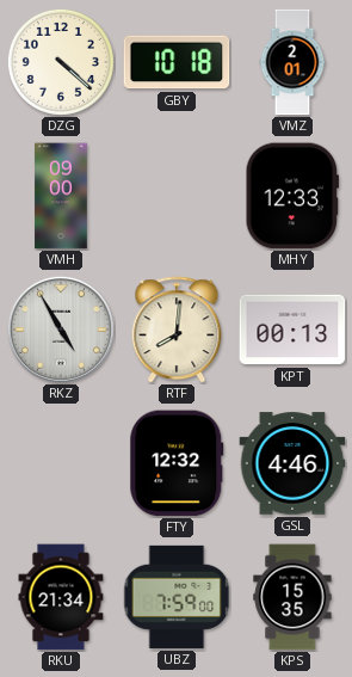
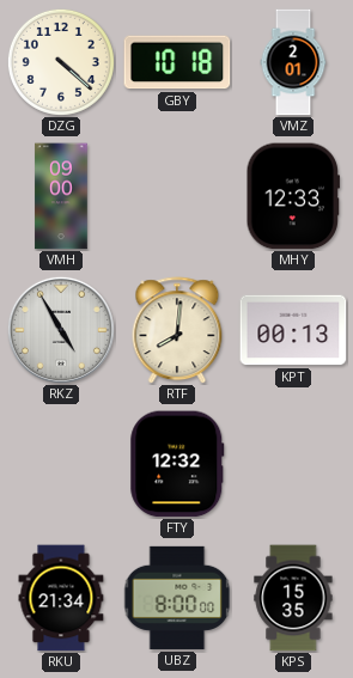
GSL: 4:46 -> none
UBZ: 7:59 -> 8:00
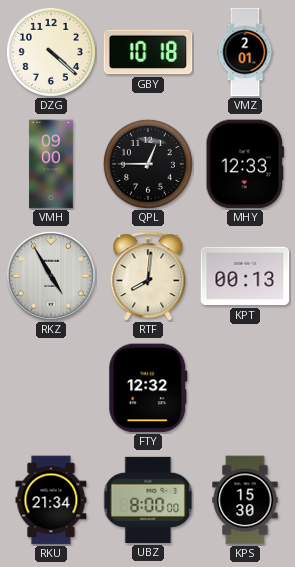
QPL: none -> 12:45
KPS: 15:35 -> 15:30
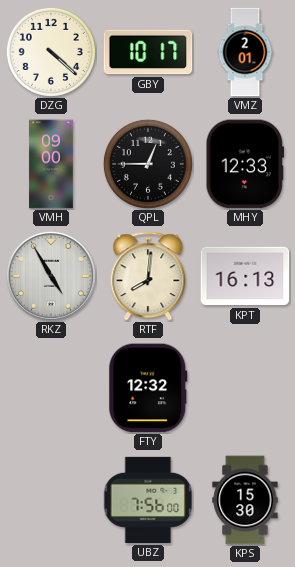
GBY: 10:18 -> 10:17
KPT: 00:13 -> 16:13
RKU: 21:34 -> none
UBZ: 8:00 -> 7:56
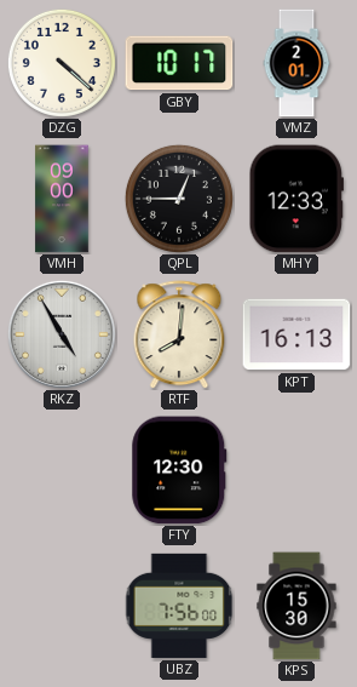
FTY: 12:32 -> 12:30
